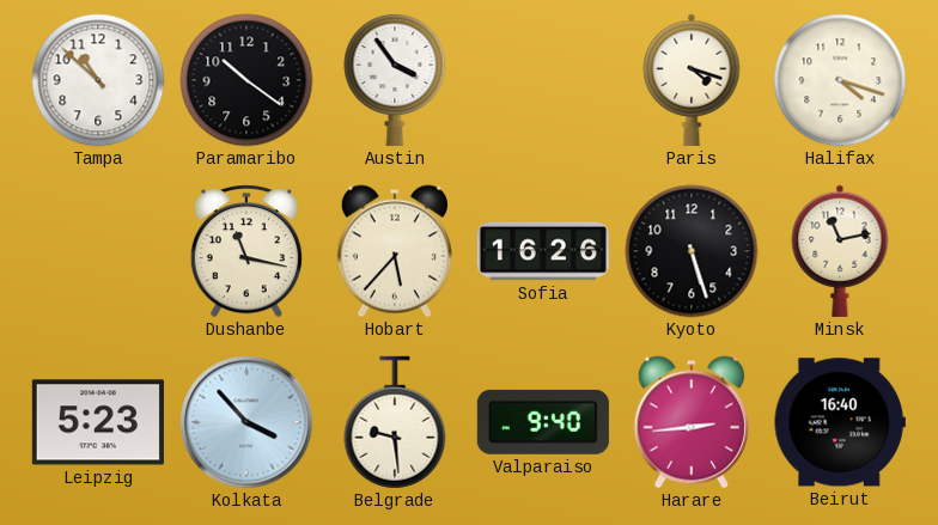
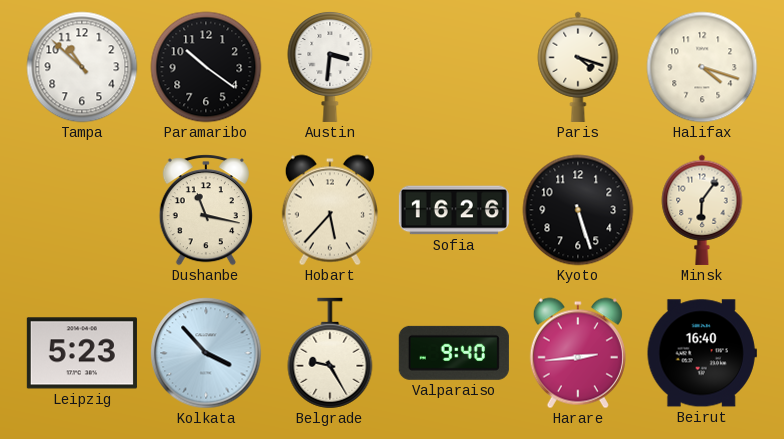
Austin: 3:54 -> 3:31
Minsk: 11:13 -> 6:06
Belgrade: 9:29 -> 9:25
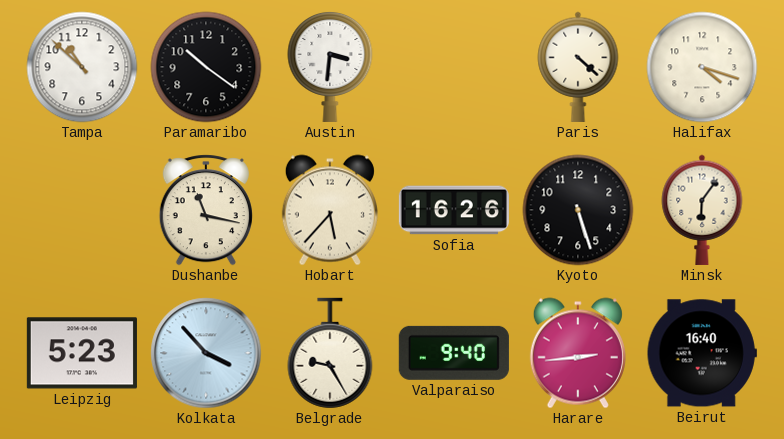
Paris: 4:18 -> 4:22
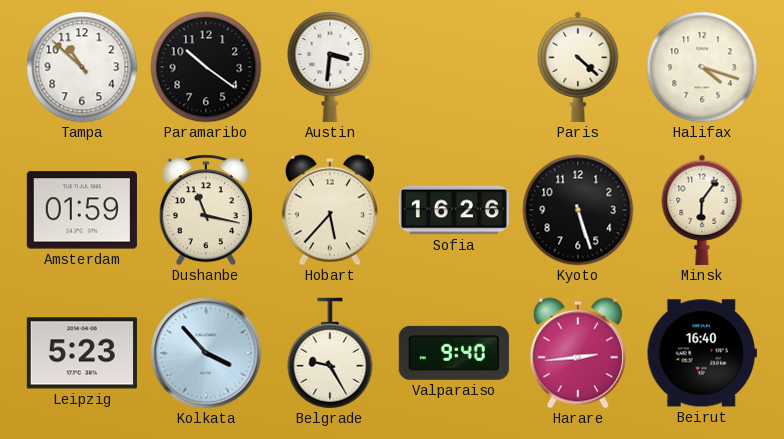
Amsterdam: none -> 01:59
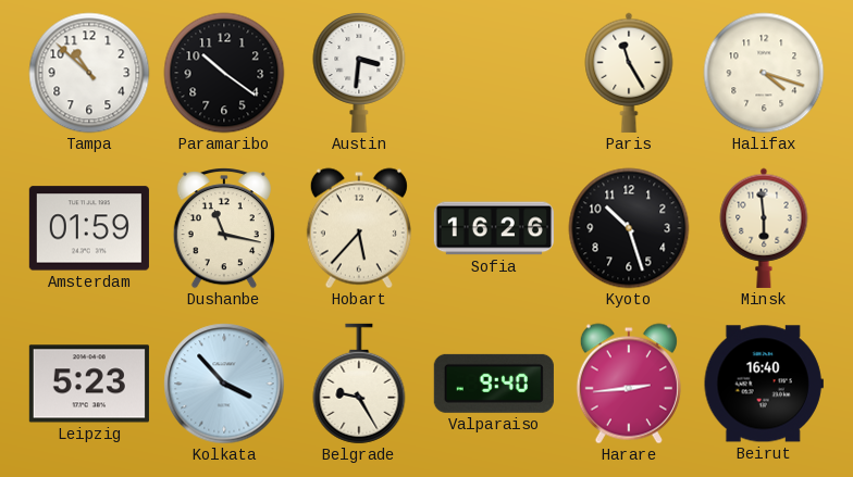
Paris: 4:22 -> 11:25
Kyoto: 5:27 -> 10:27
Minsk: 6:06 -> 5:59
